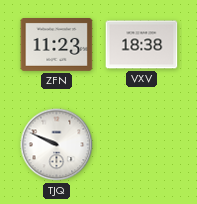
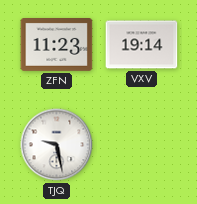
VXV: 18:38 -> 19:14
TJQ: 9:49 -> 9:28
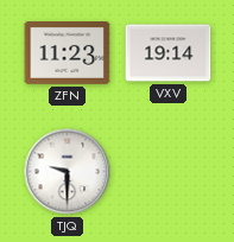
TJQ: 9:28 -> 9:30
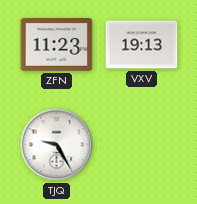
VXV: 19:14 -> 19:13
TJQ: 9:30 -> 9:25
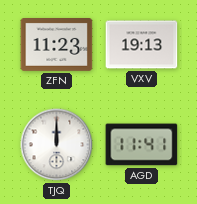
TJQ: 9:25 -> 12:00
AGD: none -> 11:41
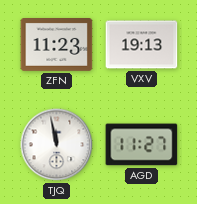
TJQ: 12:00 -> 11:58
AGD: 11:41 -> 11:27
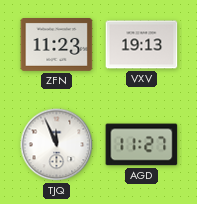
TJQ: 11:58 -> 11:56
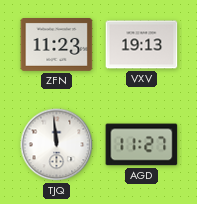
TJQ: 11:56 -> 11:59
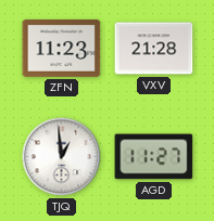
VXV: 19:13 -> 21:28
TJQ: 11:59 -> 12:59
